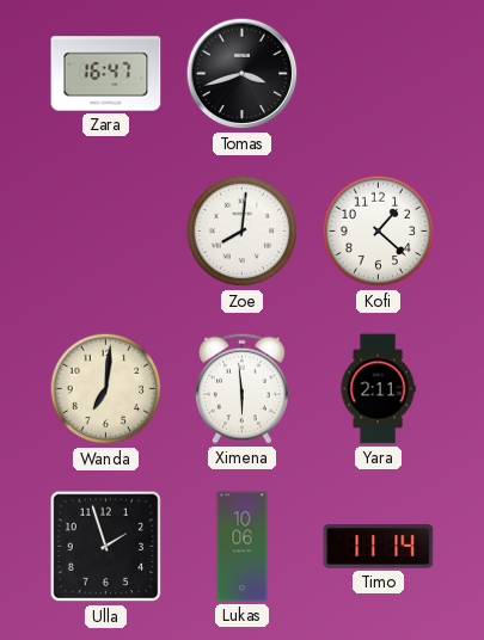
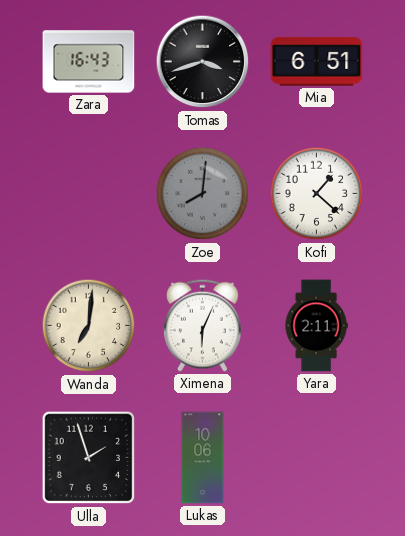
Zara: 16:47 -> 16:43
Mia: none -> 6:51
Zoe dial: white -> grey
Ximena: 5:59 -> 6:04
Timo: 11:14 -> none
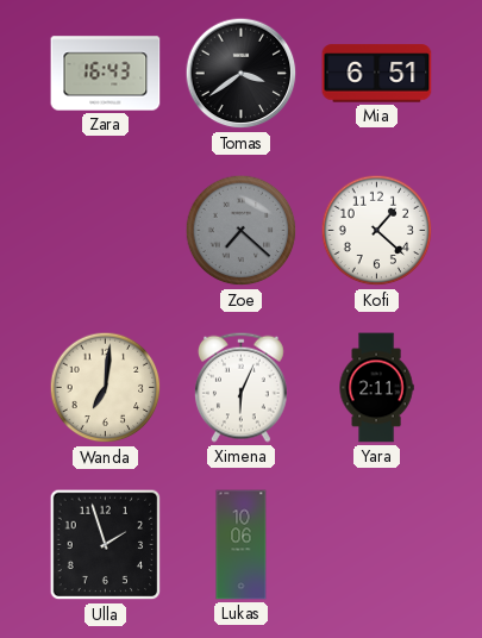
Tomas: 3:42 -> 3:39
Zoe: 8:01 -> 7:22
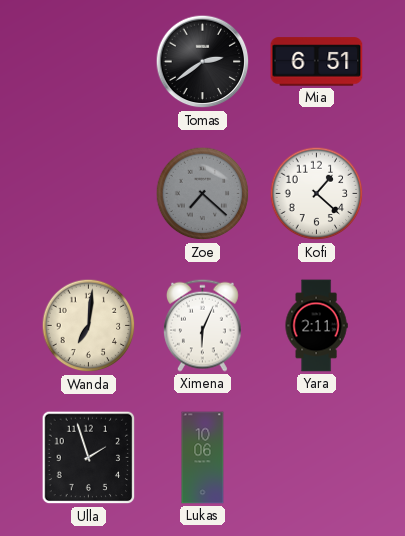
Zara: 16:43 -> none
Tomas: 3:39 -> 2:39
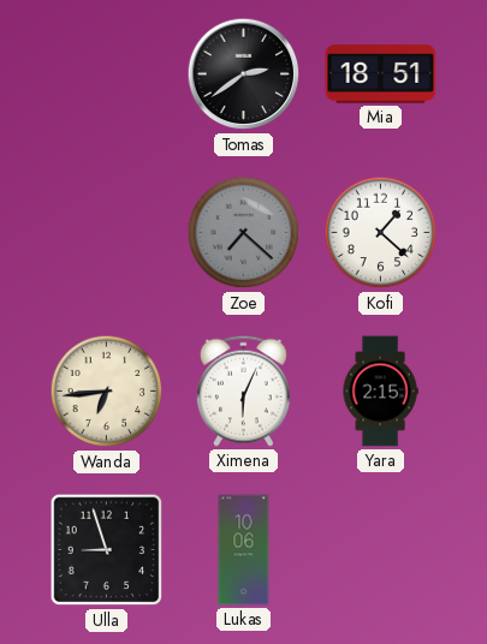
Mia: 6:51 -> 18:51
Wanda: 7:01 -> 6:44
Yara: 2:11 -> 2:15
Ulla: 1:57 -> 8:57
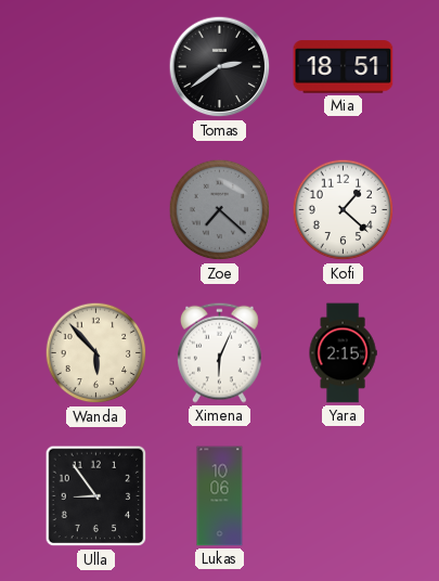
Wanda: 6:44 -> 5:53
Ulla: 8:57 -> 8:54
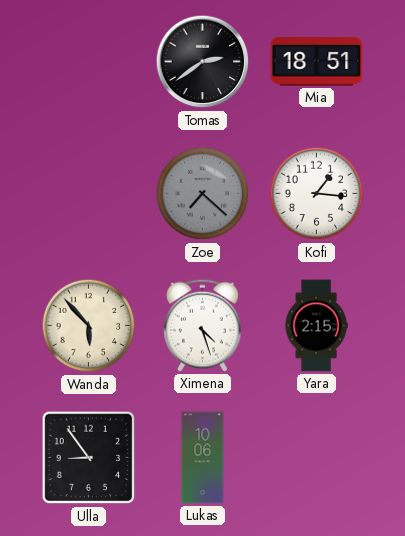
Kofi: 1:22 -> 1:16
Ximena: 6:04 -> 4:27
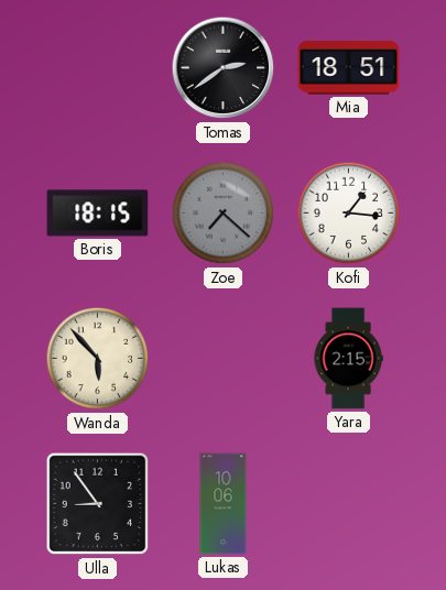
Boris: none -> 18:15
Ximena: 4:27 -> none
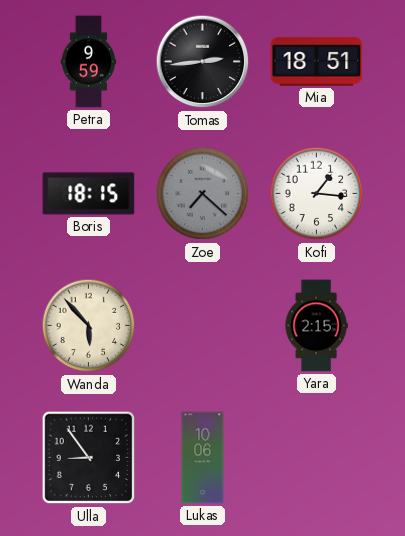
Petra: none -> 9:59
Tomas: 2:39 -> 2:44
